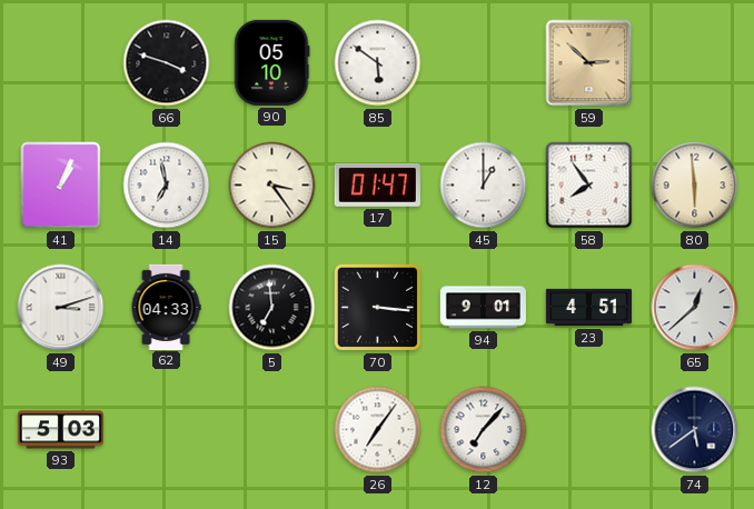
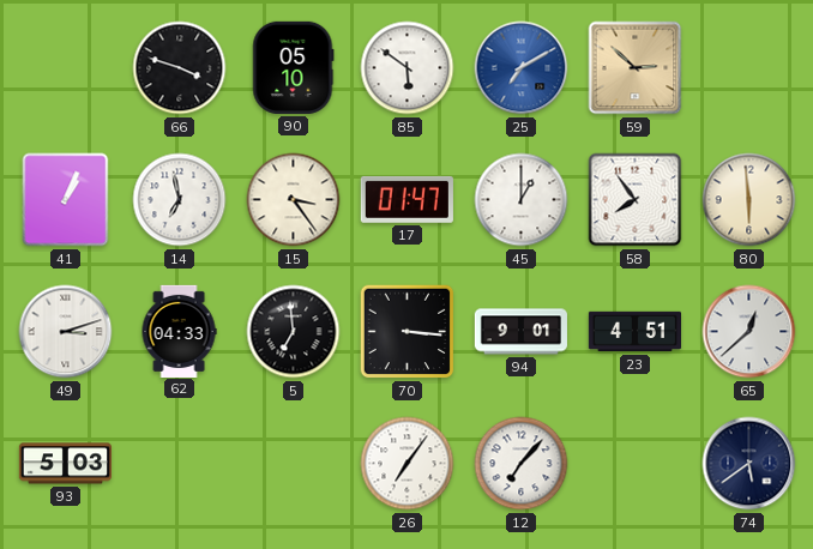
25: none -> 7:10
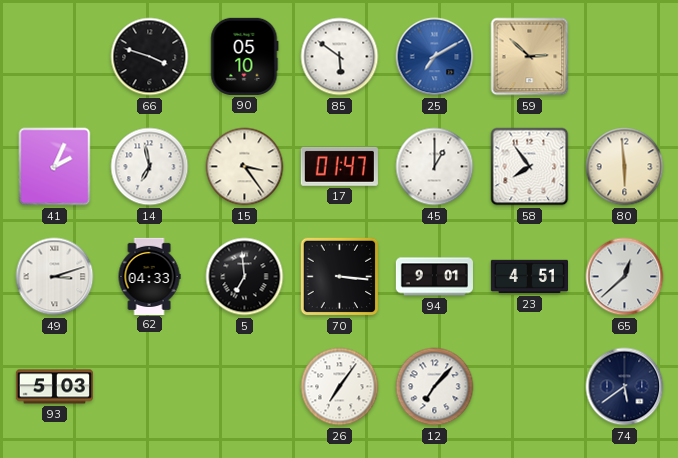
41: 1:04 -> 2:04
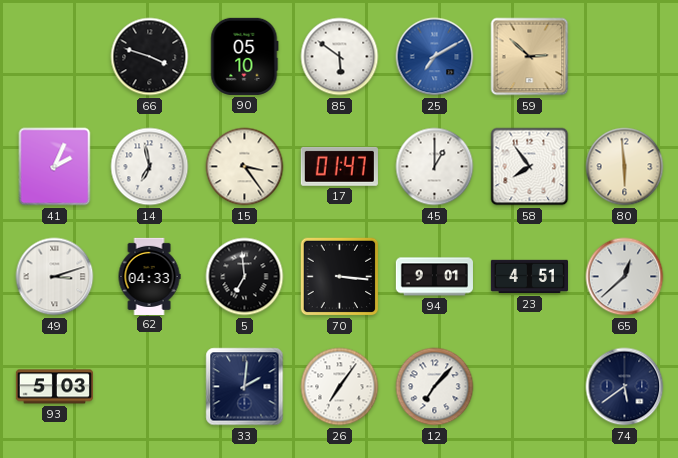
33: none -> 2:01
